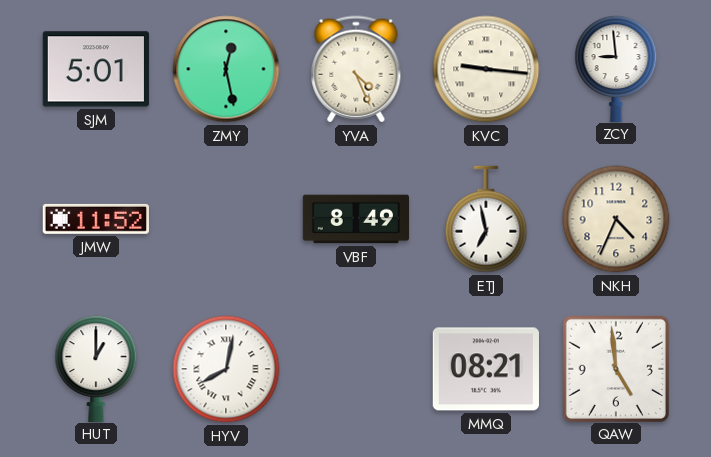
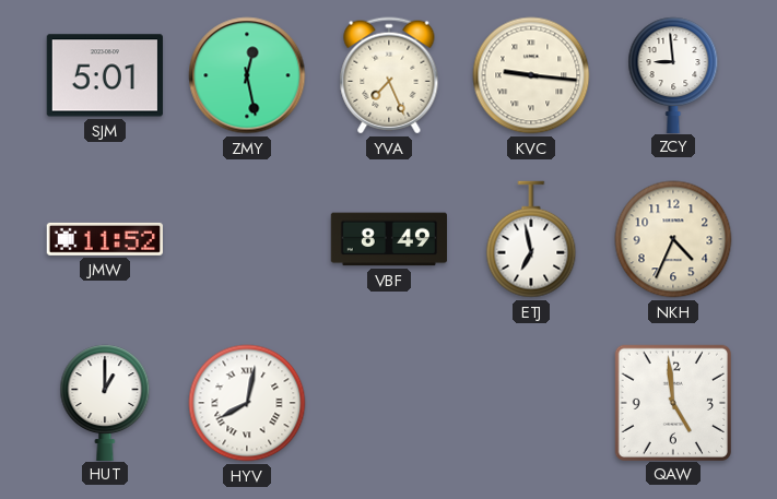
YVA: 4:26 -> 7:26
MMQ: 08:21 -> none
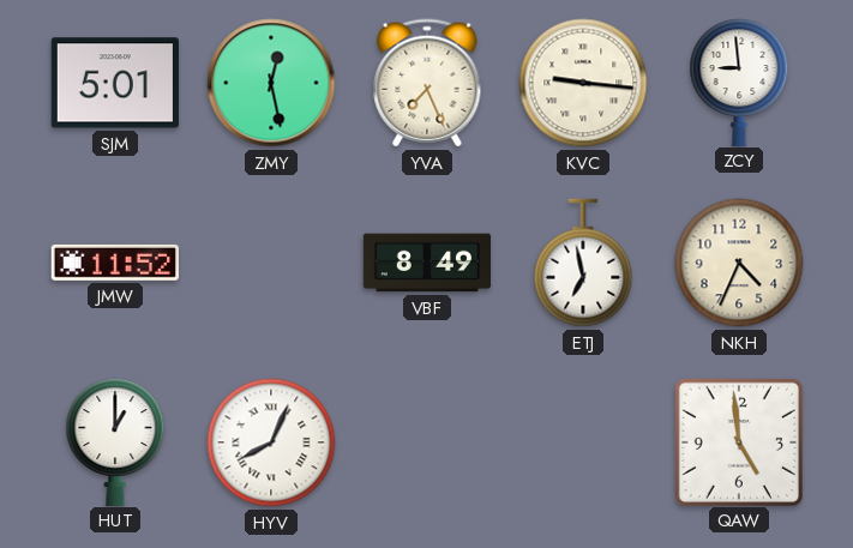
HYV: 8:02 -> 8:04
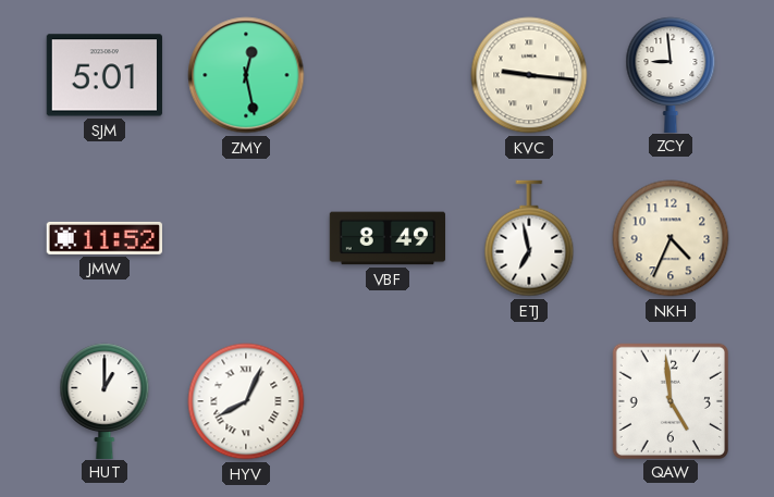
YVA: 7:26 -> none
